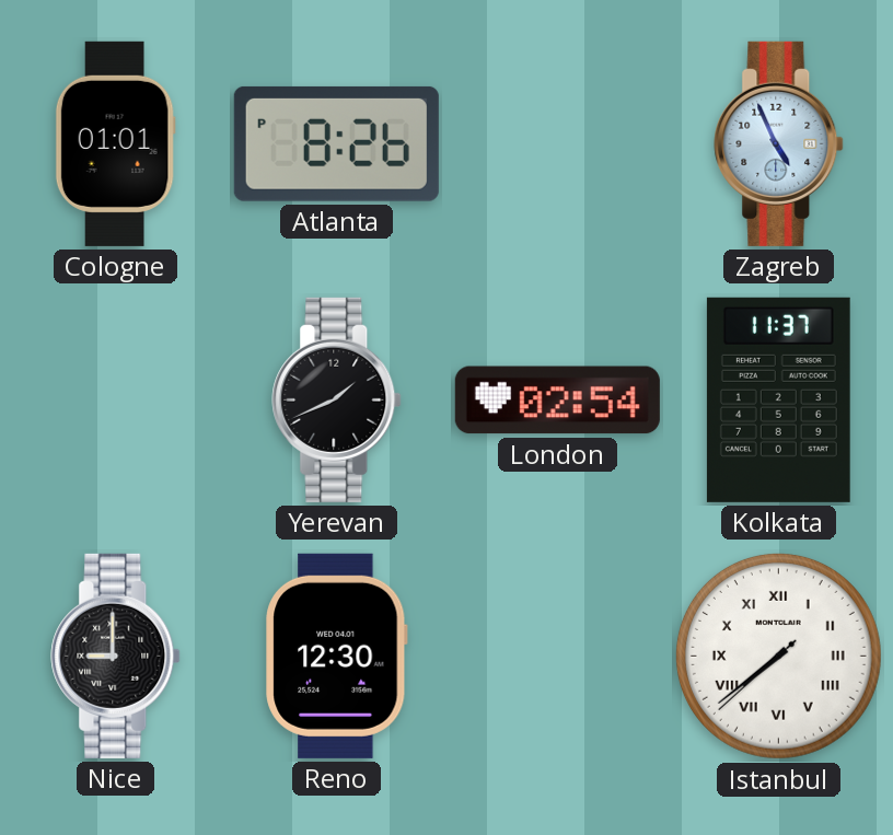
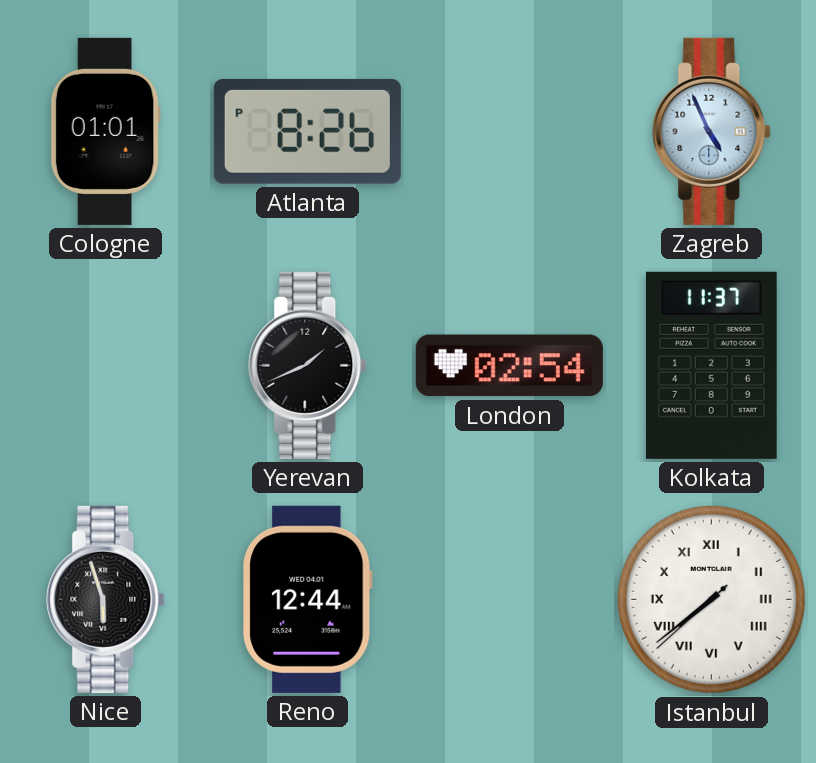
Nice: 9:00 -> 5:57
Reno: 12:30 -> 12:44
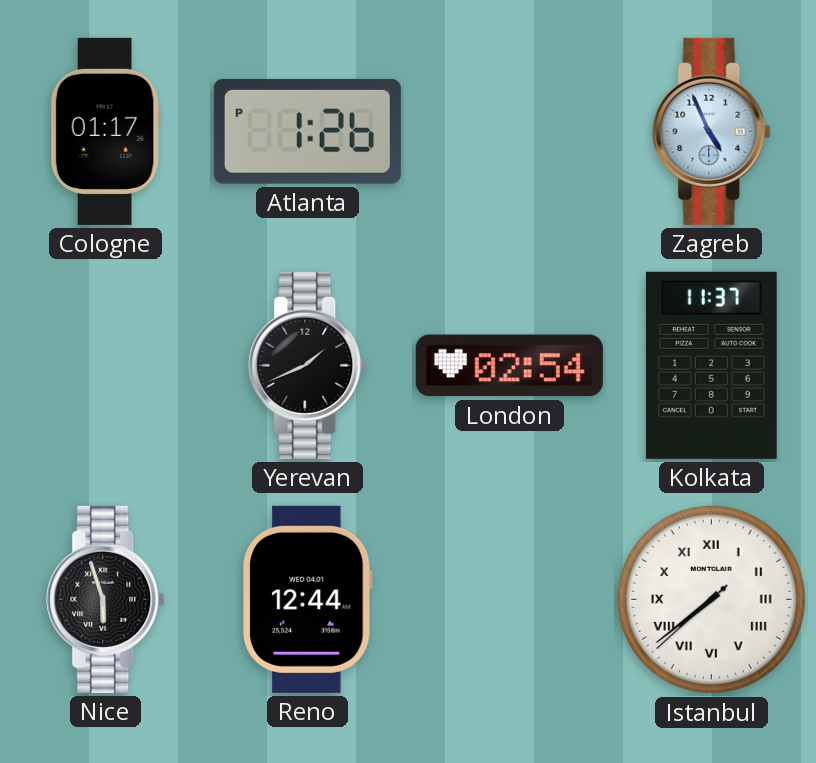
Cologne: 01:01 -> 01:17
Atlanta: 8:26 -> 1:26
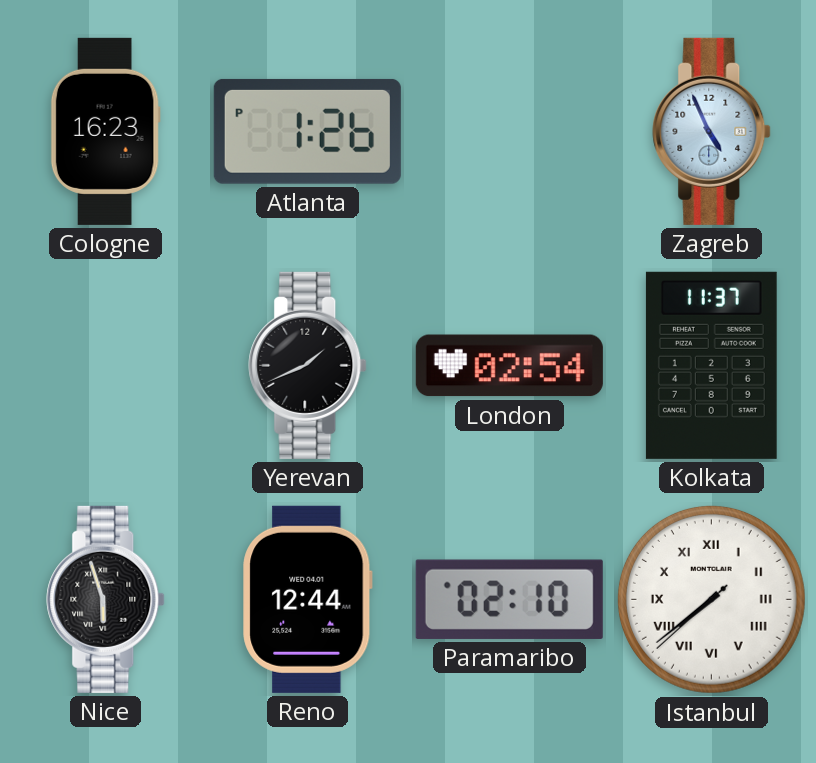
Cologne: 01:17 -> 16:23
Paramaribo: none -> 02:10
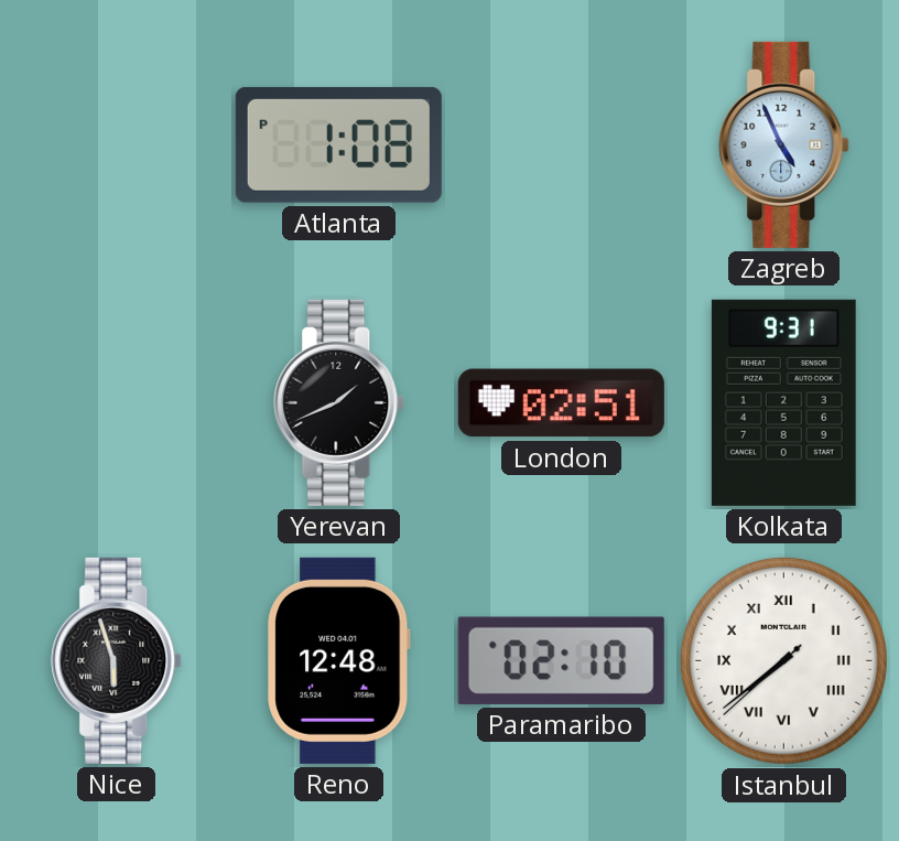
Cologne: 16:23 -> none
Atlanta: 1:26 -> 1:08
London: 02:54 -> 02:51
Kolkata: 11:37 -> 9:31
Reno: 12:44 -> 12:48
